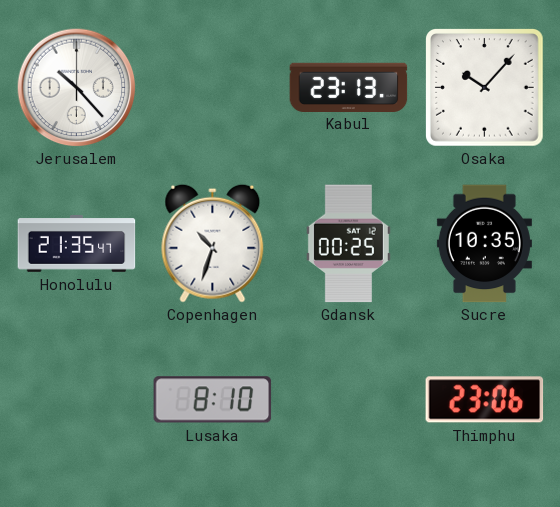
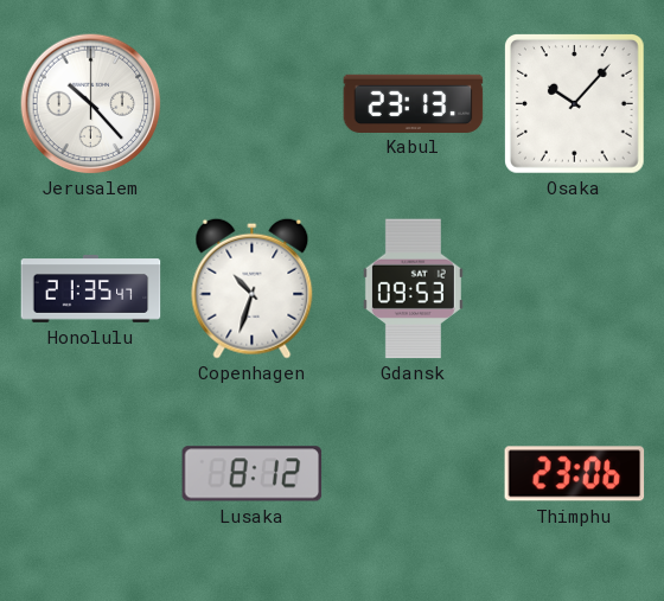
Gdansk: 00:25 -> 09:53
Sucre: 10:35 -> none
Lusaka: 8:10 -> 8:12
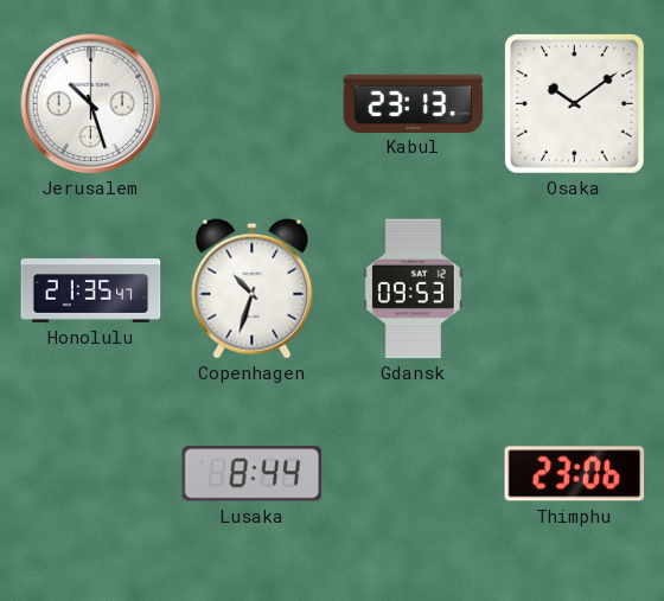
Jerusalem: 10:23 -> 10:27
Osaka: 10:07 -> 10:09
Lusaka: 8:12 -> 8:44
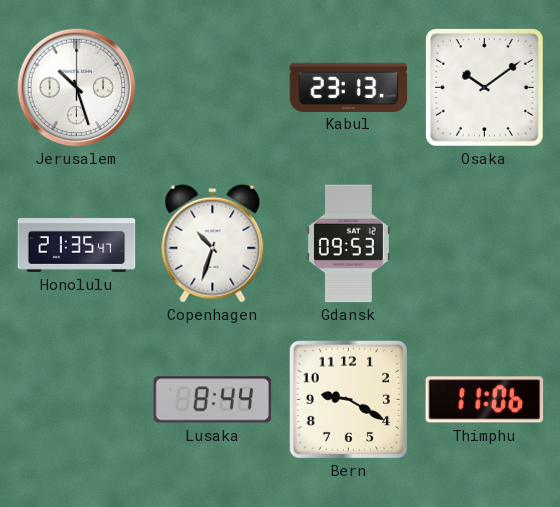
Bern: none -> 9:20
Thimphu: 23:06 -> 11:06
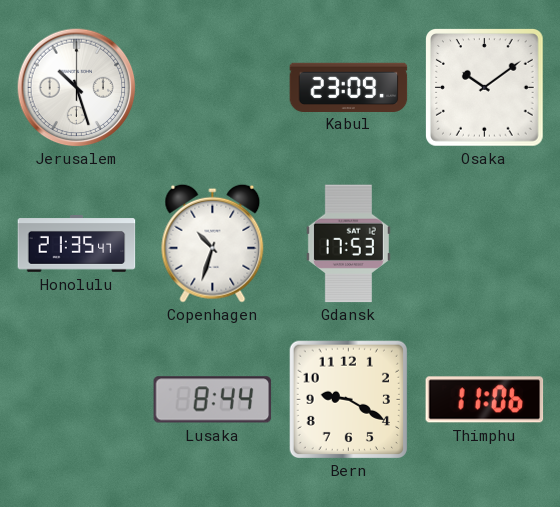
Kabul: 23:13 -> 23:09
Gdansk: 09:53 -> 17:53
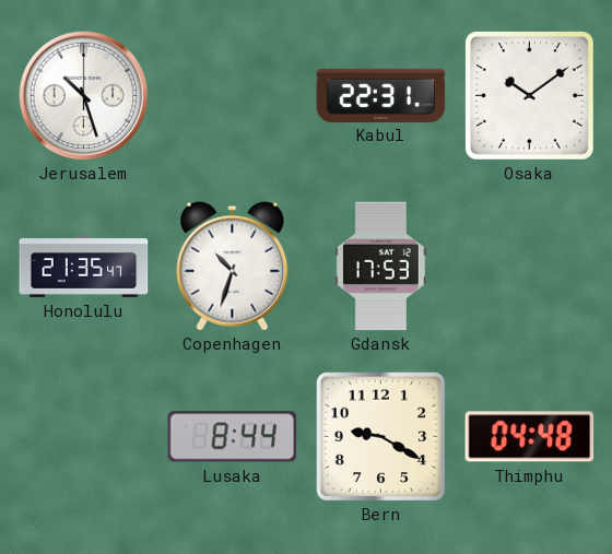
Kabul: 23:09 -> 22:31
Thimphu: 11:06 -> 04:48
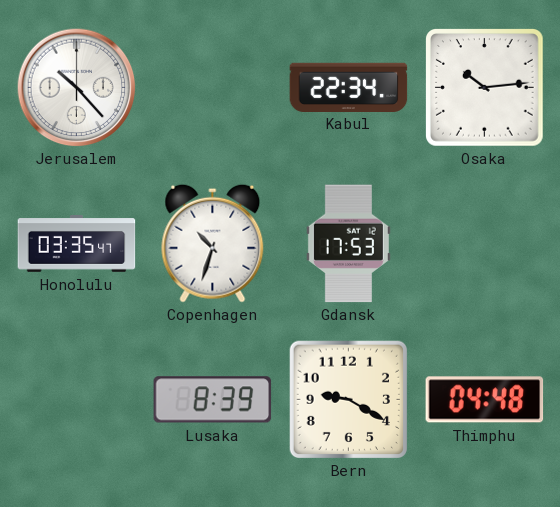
Jerusalem: 10:27 -> 10:23
Kabul: 22:31 -> 22:34
Osaka: 10:09 -> 10:14
Honolulu: 21:35 -> 03:35
Lusaka: 8:44 -> 8:39
